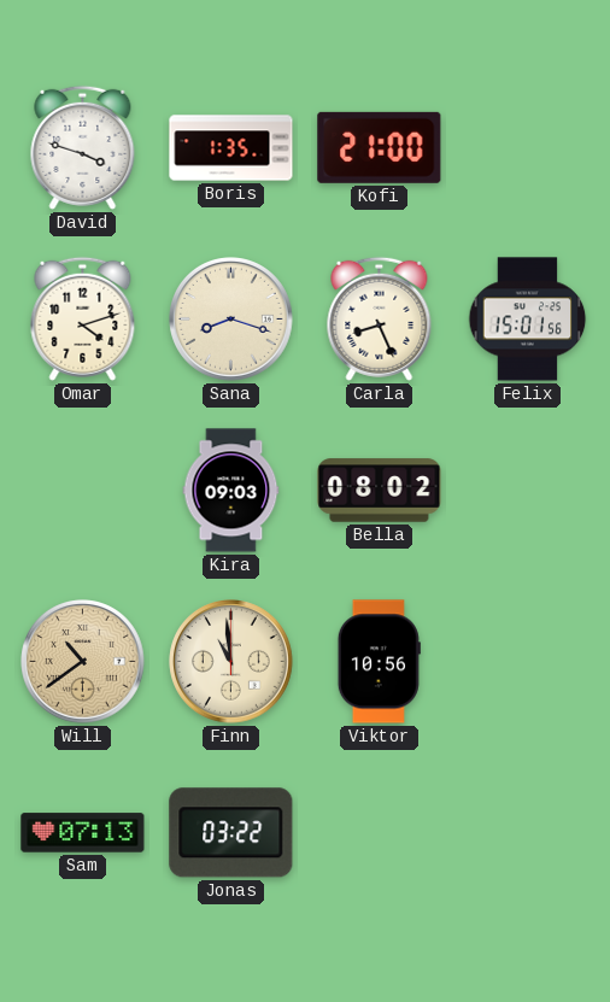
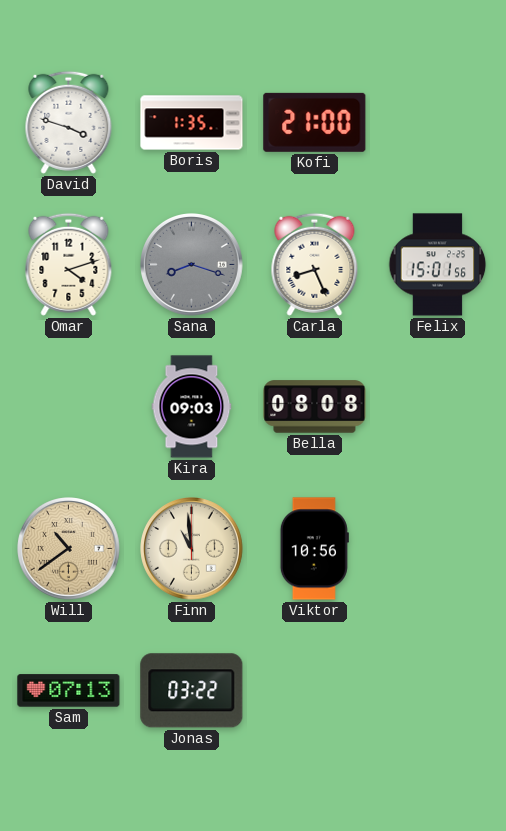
Sana dial: cream -> grey
Bella: 08:02 -> 08:08
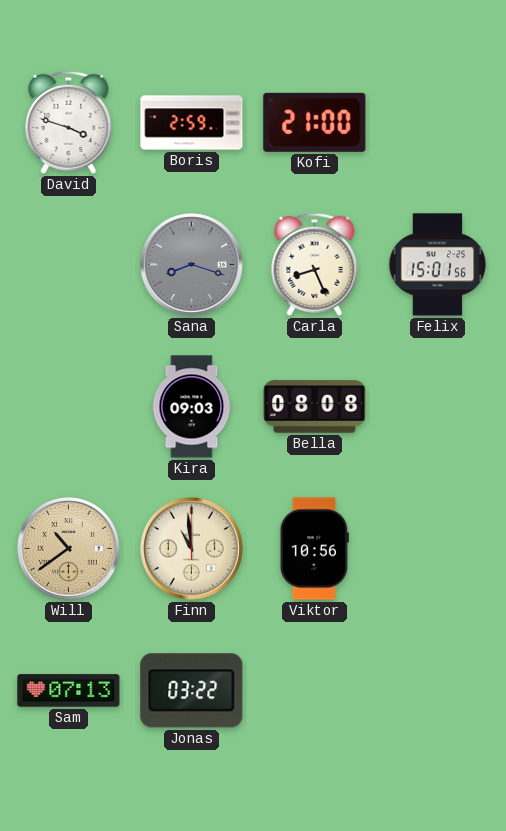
Boris: 1:35 -> 2:59
Omar: 4:12 -> none
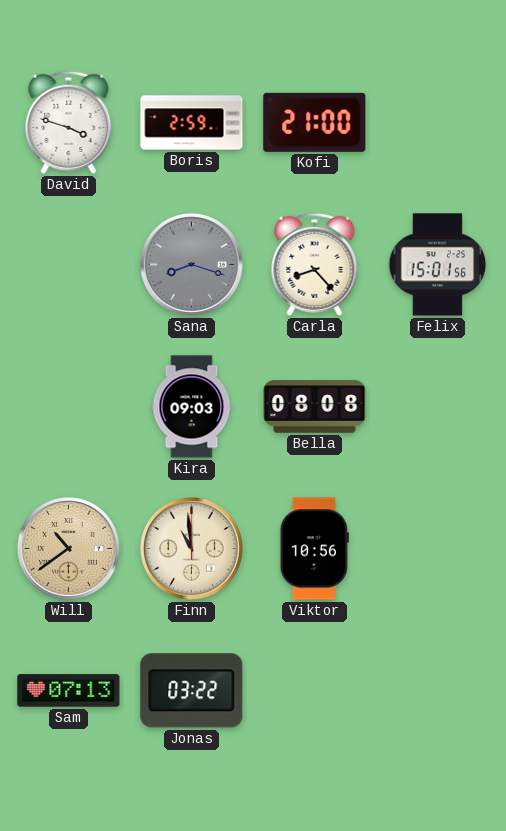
Carla: 8:26 -> 8:23
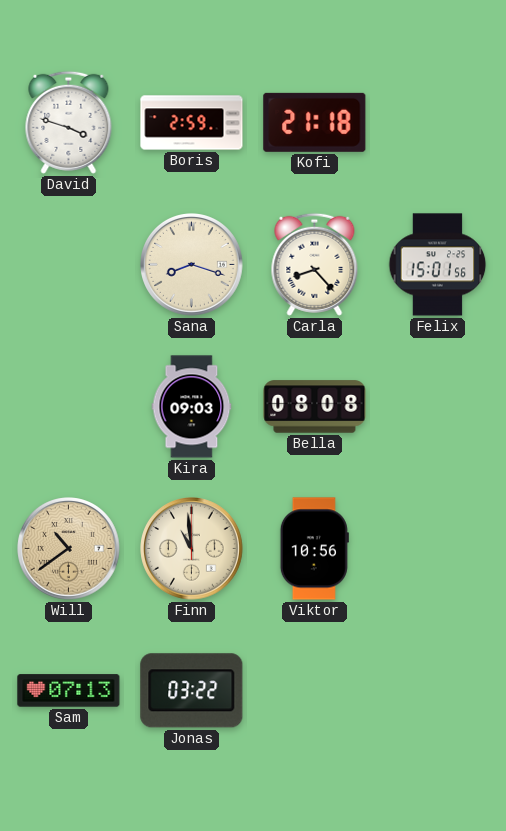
Kofi: 21:00 -> 21:18
Sana dial: grey -> cream
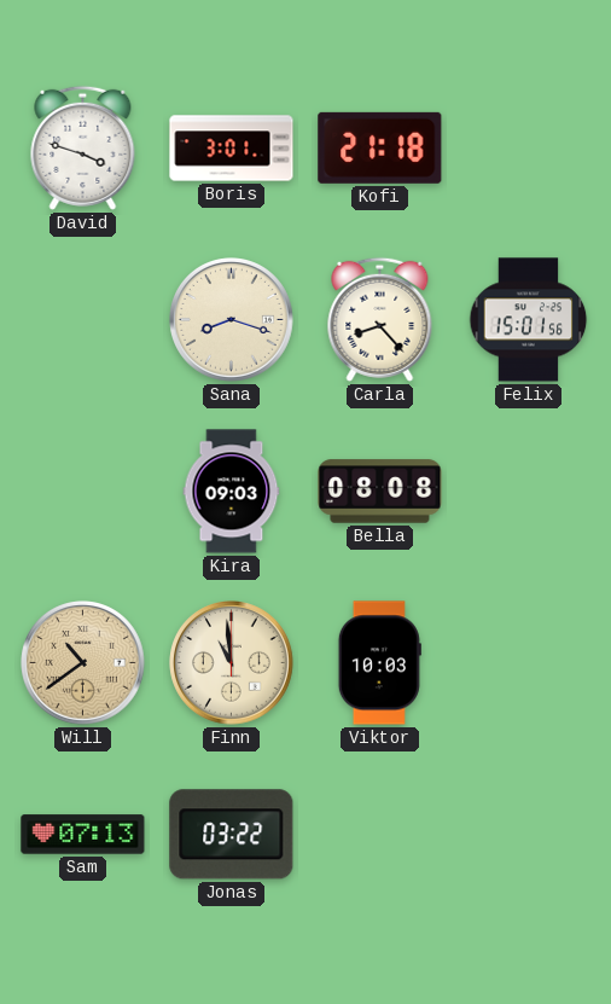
Boris: 2:59 -> 3:01
Viktor: 10:56 -> 10:03
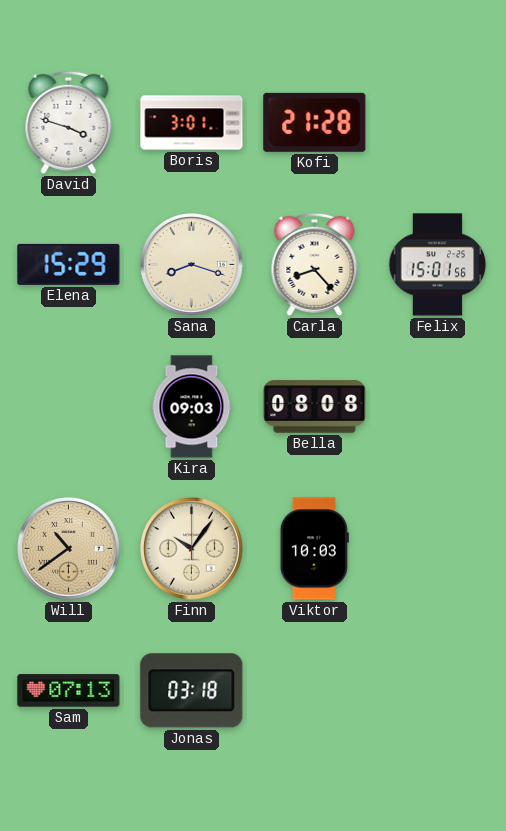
Kofi: 21:18 -> 21:28
Elena: none -> 15:29
Finn: 10:59 -> 10:06
Jonas: 03:22 -> 03:18
